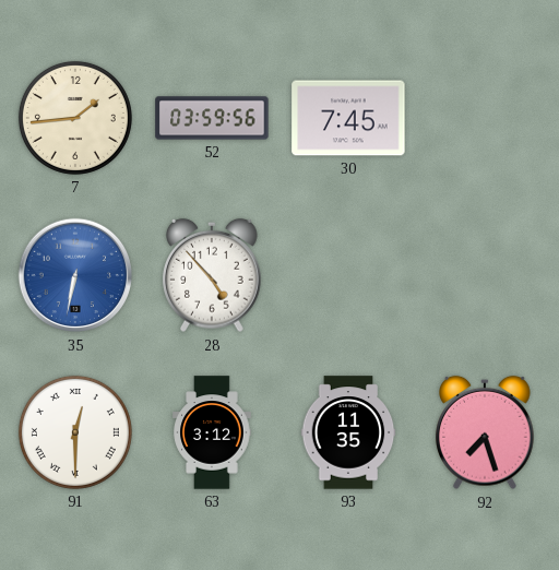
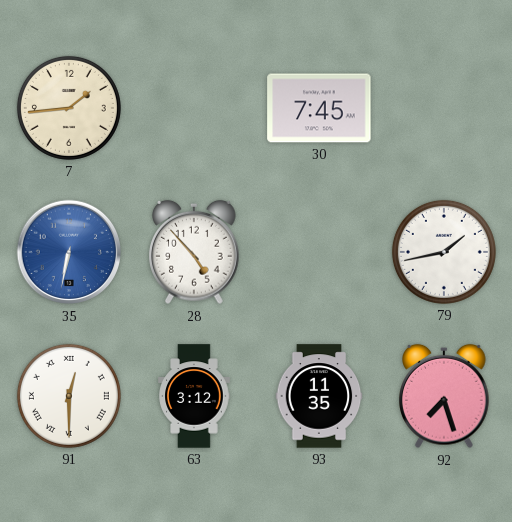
52: 03:59 -> none
79: none -> 1:43
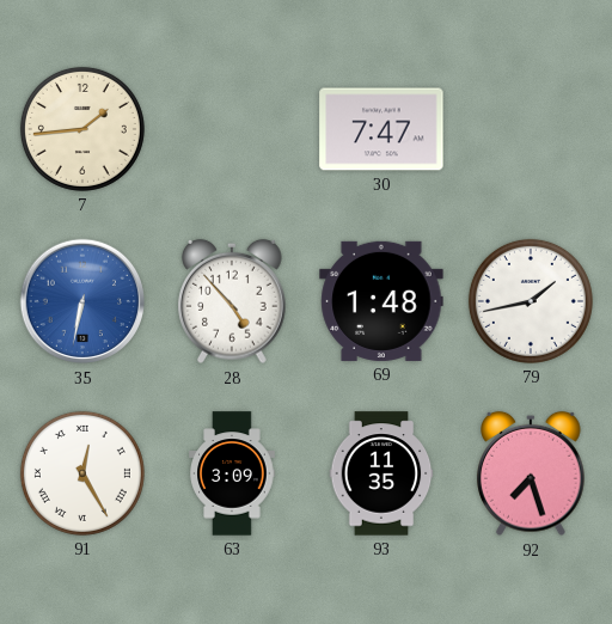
30: 7:45 -> 7:47
69: none -> 1:48
91: 12:30 -> 12:25
63: 3:12 -> 3:09
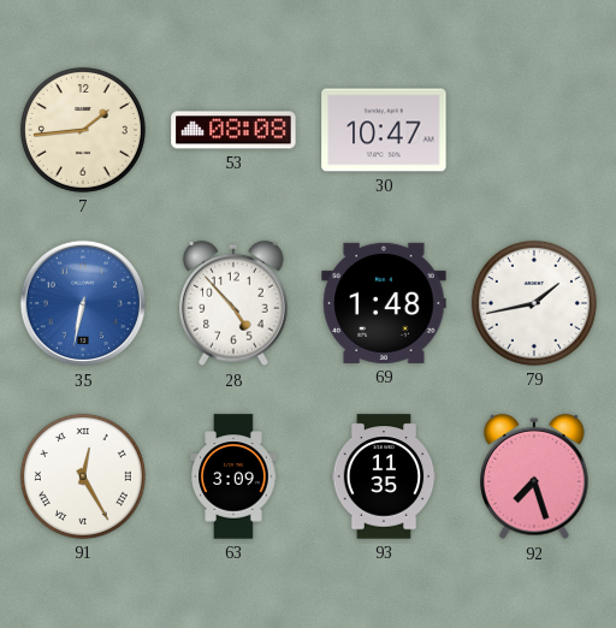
53: none -> 08:08
30: 7:47 -> 10:47
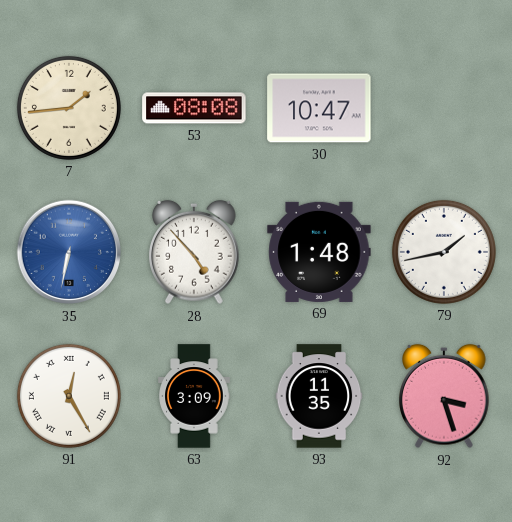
92: 7:27 -> 3:27
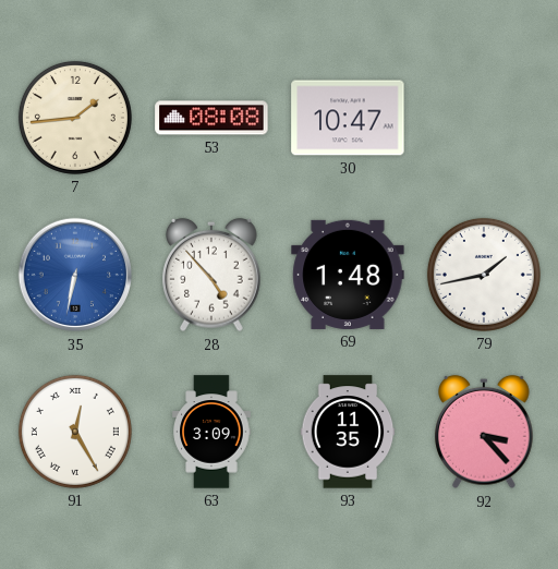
92: 3:27 -> 3:23
